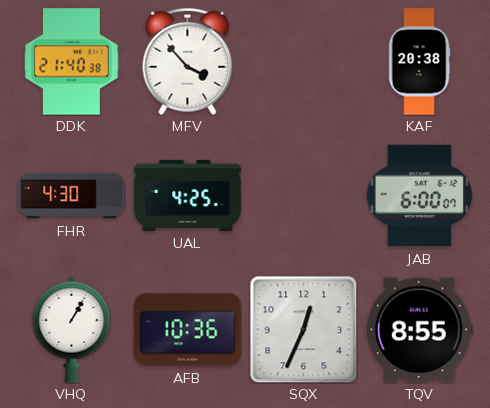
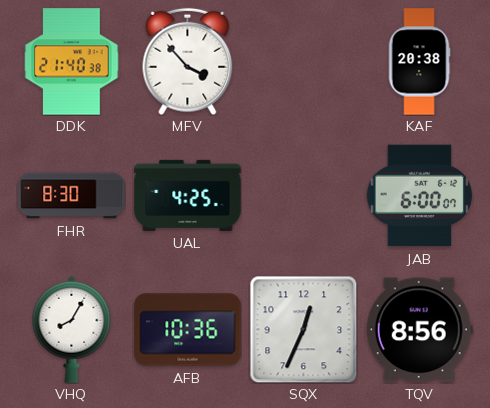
FHR: 4:30 -> 8:30
VHQ: 1:05 -> 8:05
TQV: 8:55 -> 8:56
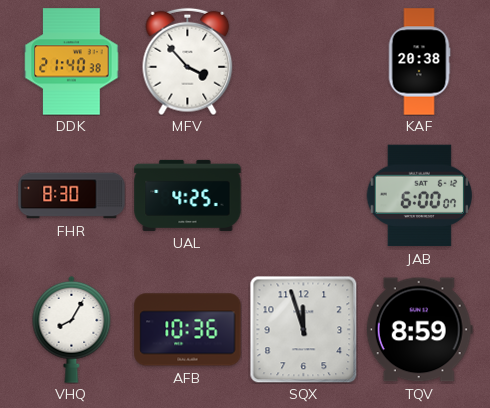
SQX: 12:34 -> 11:57
TQV: 8:56 -> 8:59
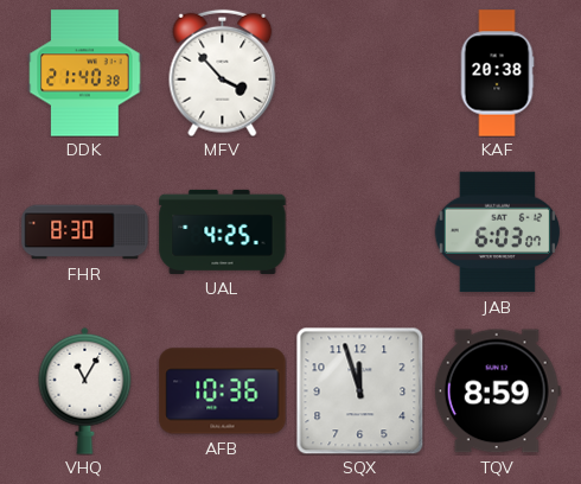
JAB: 6:00 -> 6:03
VHQ: 8:05 -> 11:05
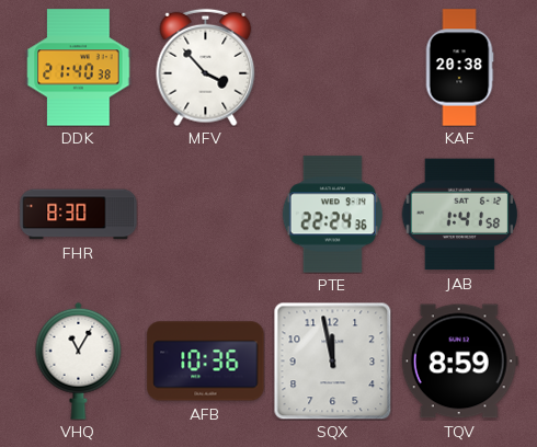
UAL: 4:25 -> none
PTE: none -> 22:24
JAB: 6:03 -> 1:41
SQX: 11:57 -> 11:58
